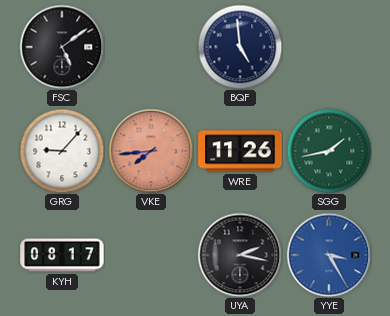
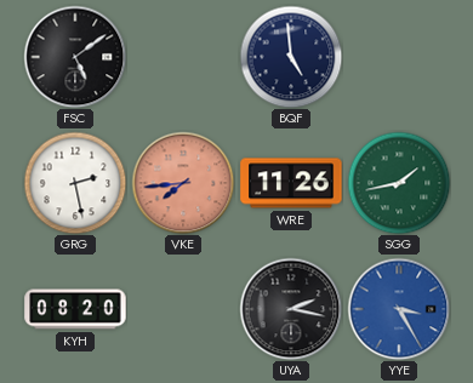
GRG: 9:07 -> 2:28
KYH: 08:17 -> 08:20
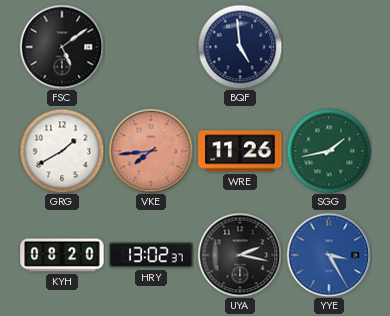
GRG: 2:28 -> 1:40
HRY: none -> 13:02
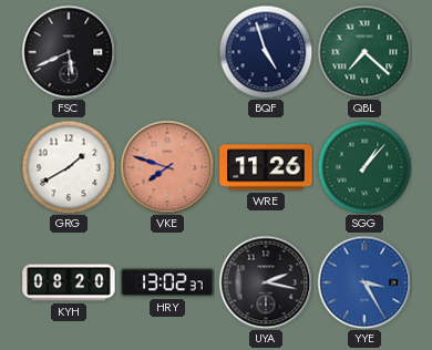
FSC: 5:09 -> 5:41
BQF: 4:59 -> 4:57
QBL: none -> 7:22
VKE: 7:44 -> 7:48
SGG: 1:43 -> 1:07
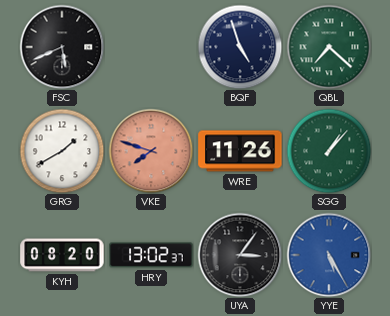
UYA: 2:17 -> 3:06
YYE: 3:25 -> 5:25
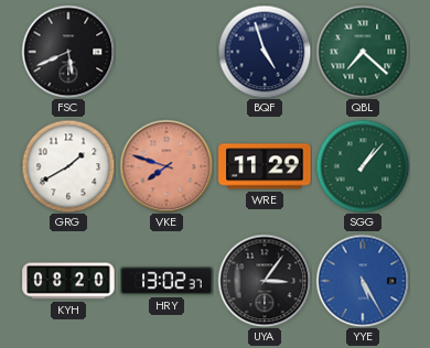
WRE: 11:26 -> 11:29
